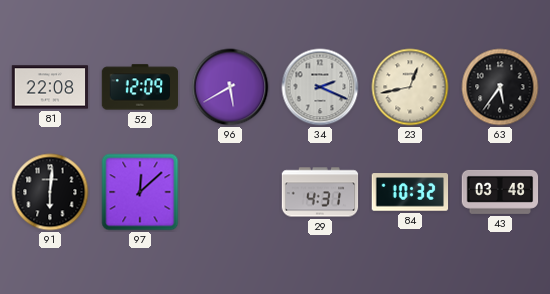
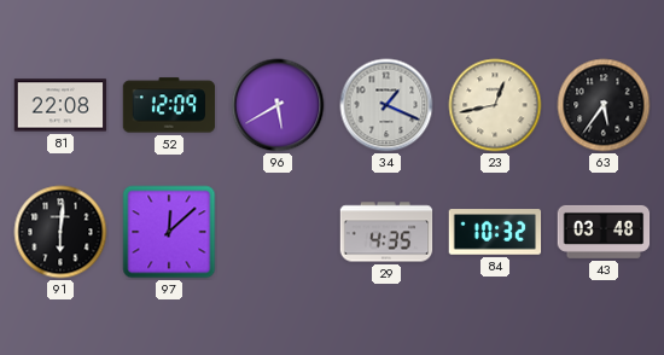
34: 2:19 -> 1:19
29: 4:31 -> 4:35
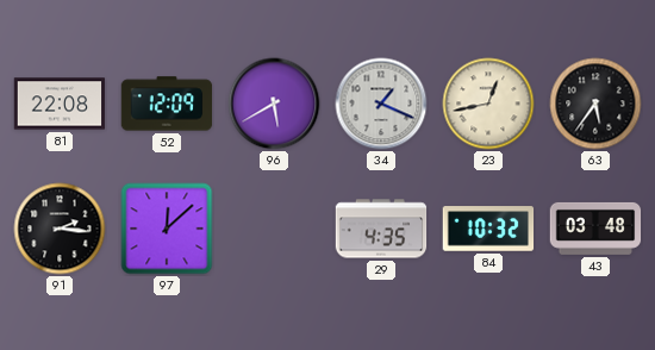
91: 6:01 -> 2:16
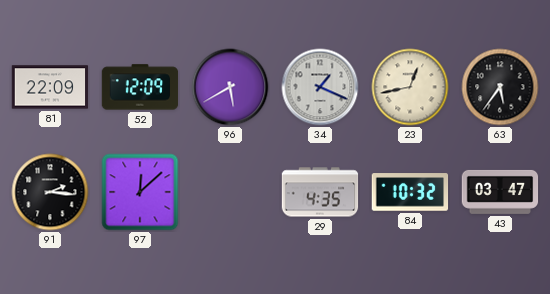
81: 22:08 -> 22:09
43: 03:48 -> 03:47
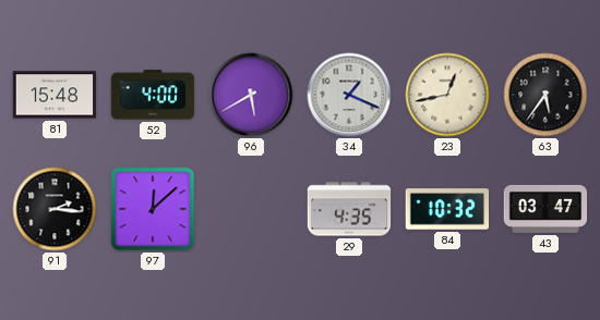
81: 22:09 -> 15:48
52: 12:09 -> 4:00
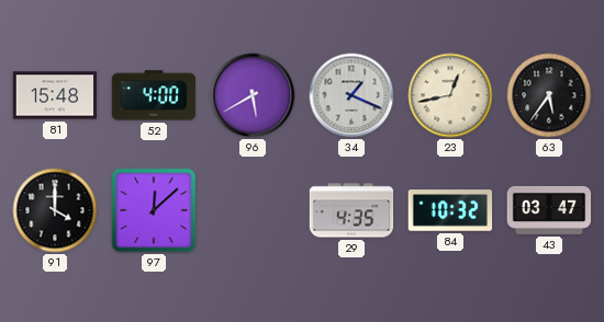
91: 2:16 -> 4:00
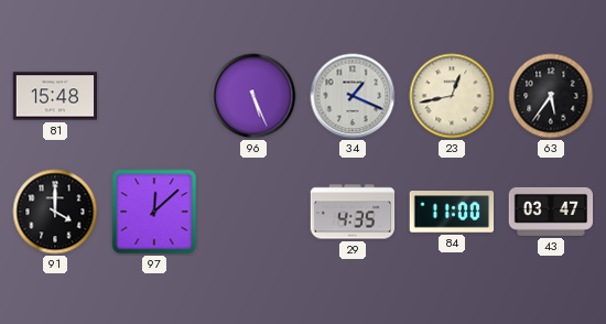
52: 4:00 -> none
96: 5:40 -> 5:26
84: 10:32 -> 11:00
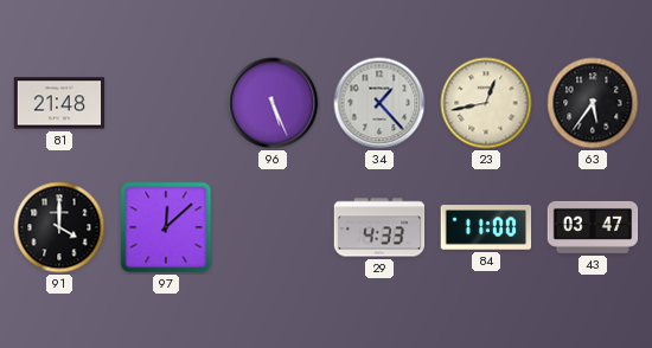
81: 15:48 -> 21:48
34: 1:19 -> 1:23
29: 4:35 -> 4:33
